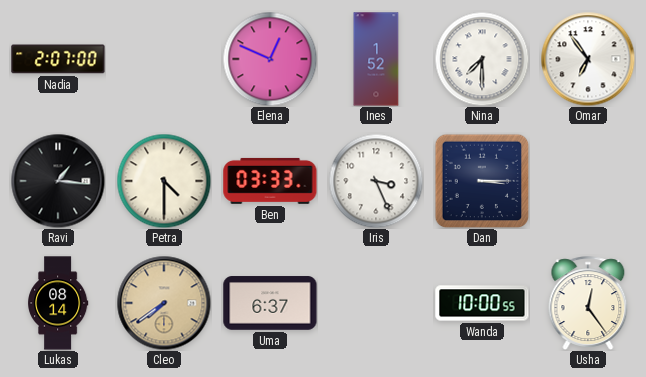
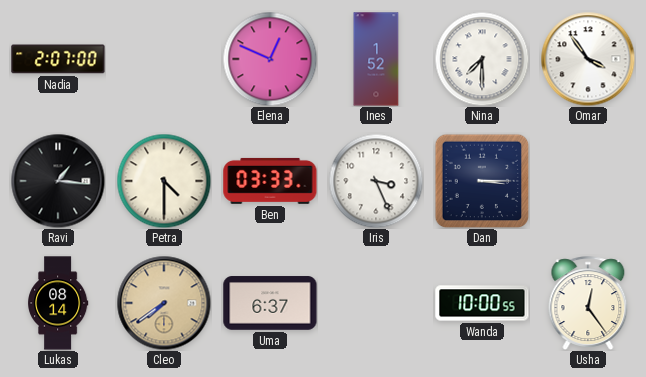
Omar: 6:54 -> 3:54
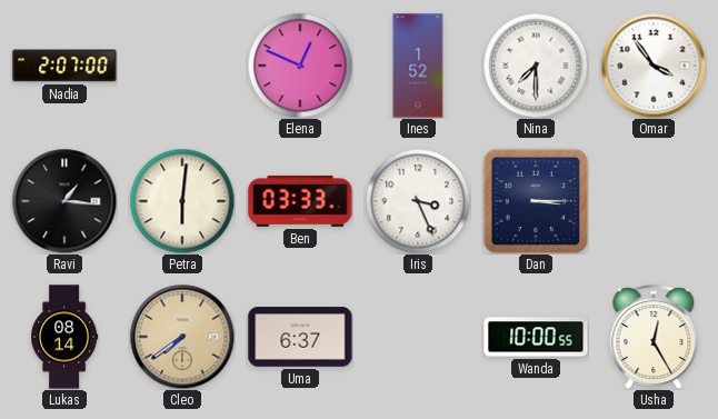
Petra: 4:30 -> 6:01
Usha: 12:24 -> 12:25
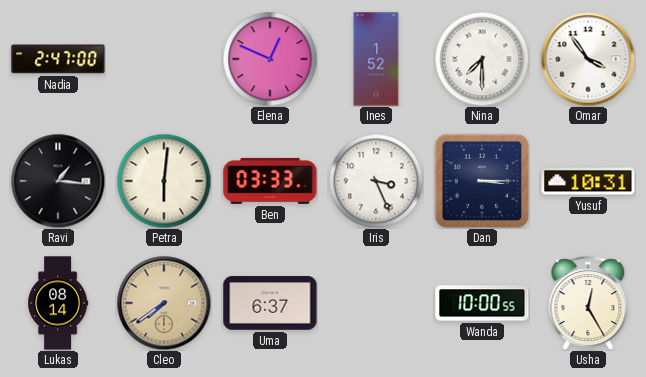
Nadia: 2:07 -> 2:47
Yusuf: none -> 10:31
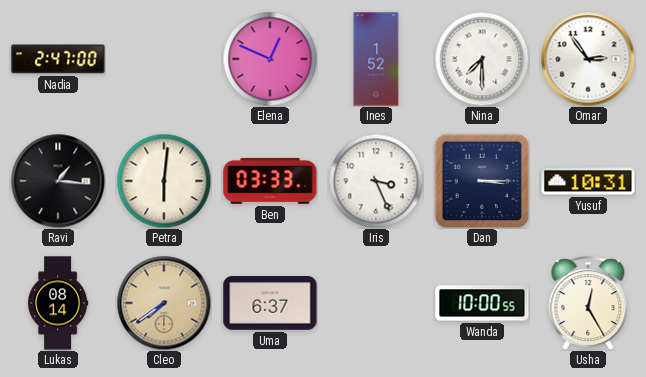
Omar: 3:54 -> 2:54
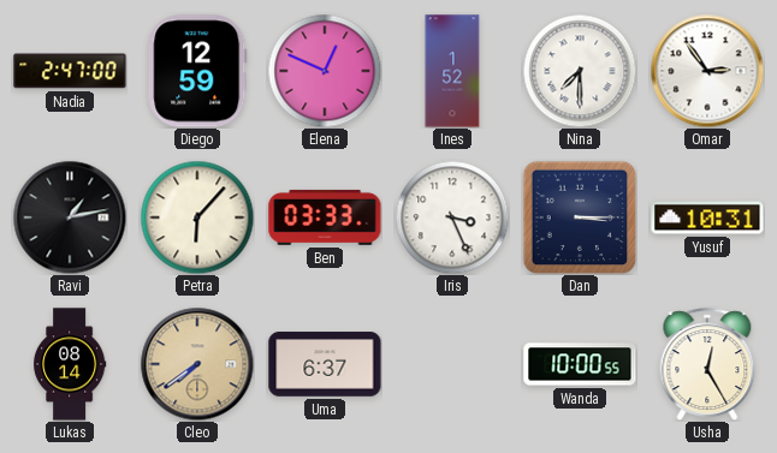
Diego: none -> 12:59
Ravi: 1:16 -> 1:13
Petra: 6:01 -> 6:07
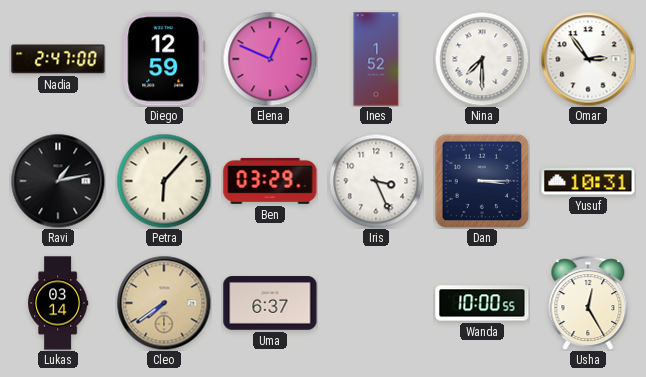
Ben: 03:33 -> 03:29
Lukas: 08:14 -> 03:14
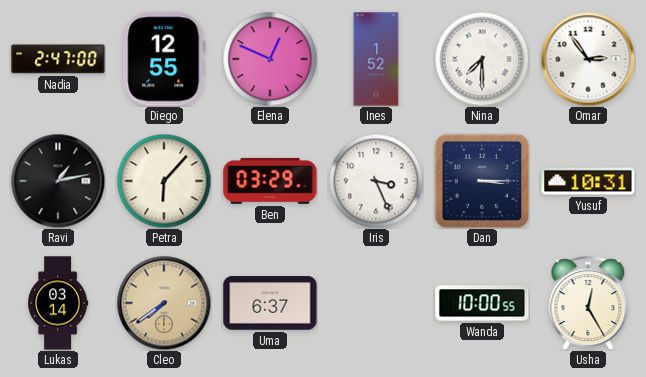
Diego: 12:59 -> 12:55
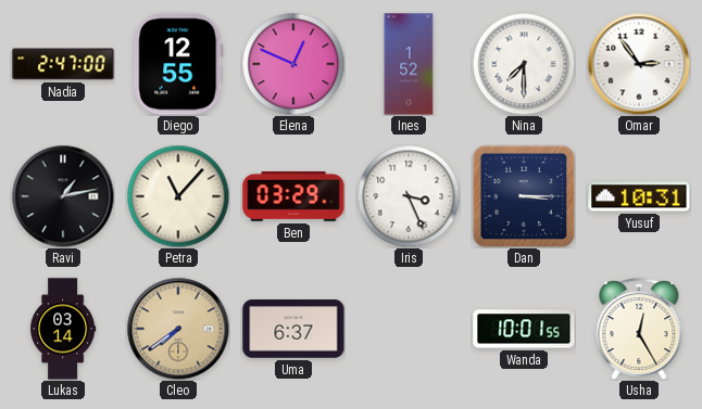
Petra: 6:07 -> 11:07
Wanda: 10:00 -> 10:01
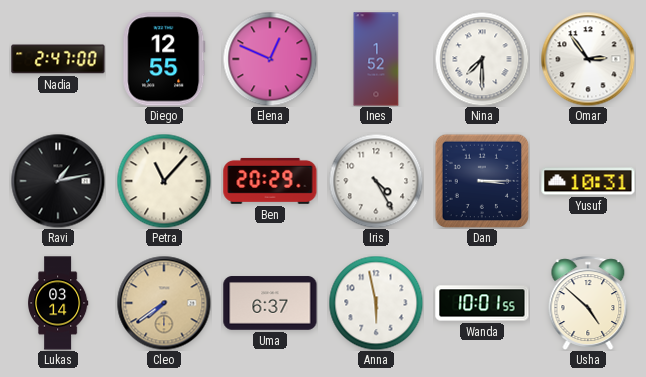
Ben: 03:29 -> 20:29
Iris: 3:26 -> 4:25
Anna: none -> 5:58
Usha: 12:25 -> 4:52
